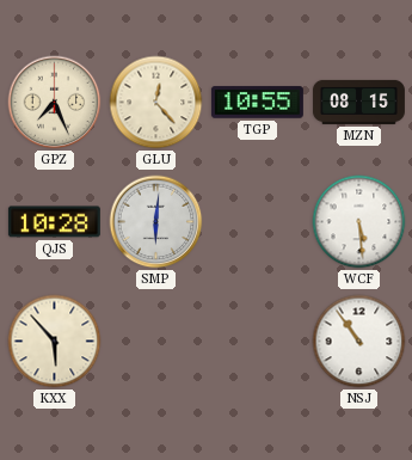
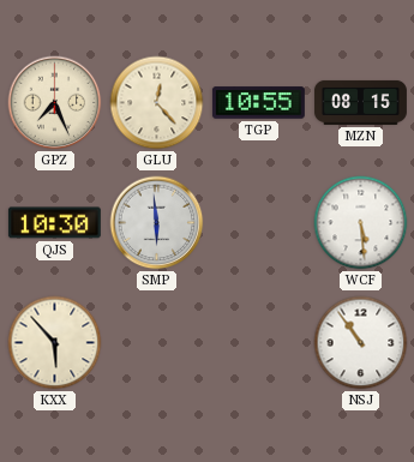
QJS: 10:28 -> 10:30
SMP: 6:01 -> 5:59
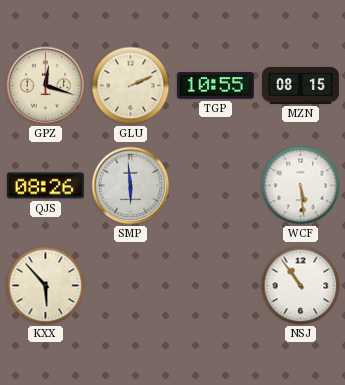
GPZ: 7:26 -> 12:18
GLU: 12:23 -> 2:11
QJS: 10:30 -> 08:26
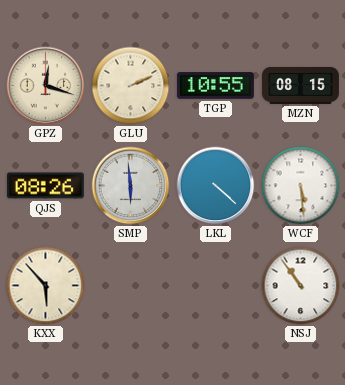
LKL: none -> 4:22
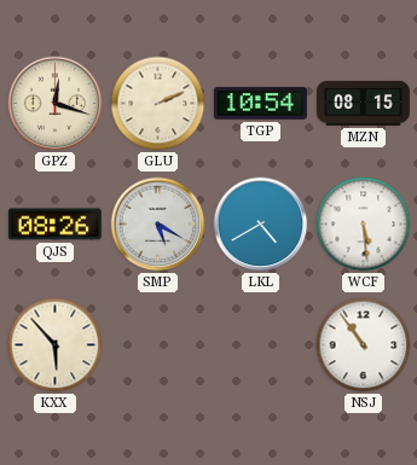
TGP: 10:55 -> 10:54
SMP: 5:59 -> 5:20
LKL: 4:22 -> 4:40
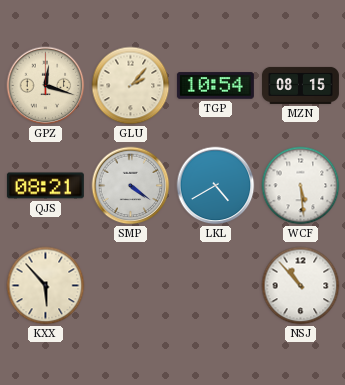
GLU: 2:11 -> 2:07
QJS: 08:26 -> 08:21
SMP: 5:20 -> 4:21
NSJ: 10:54 -> 10:53
